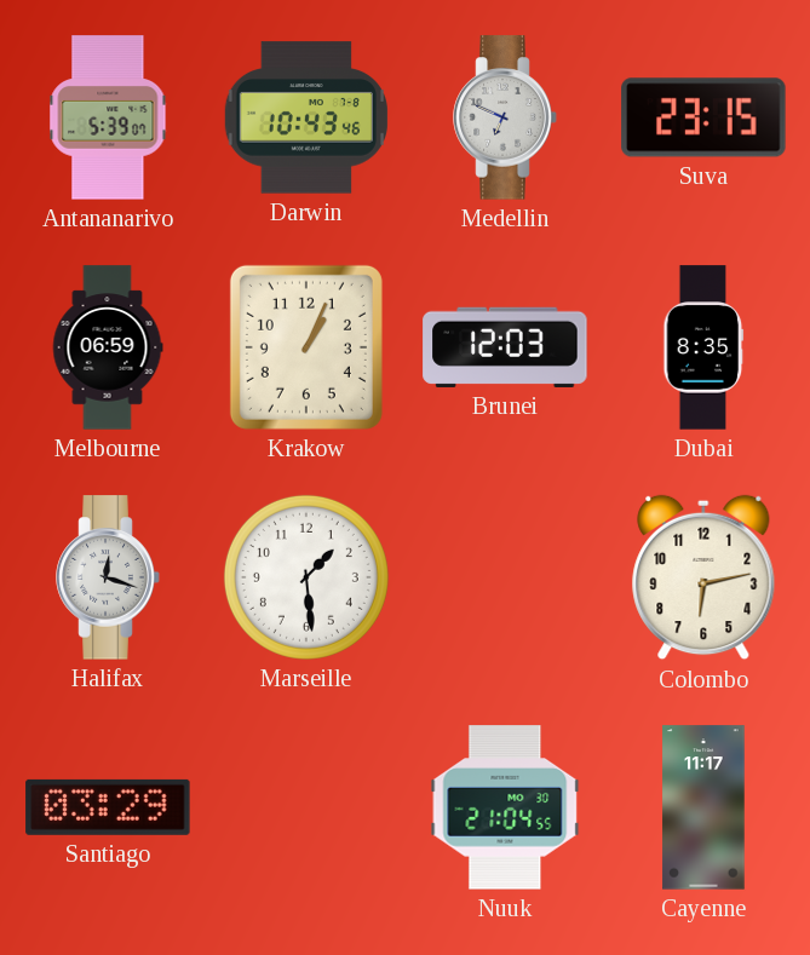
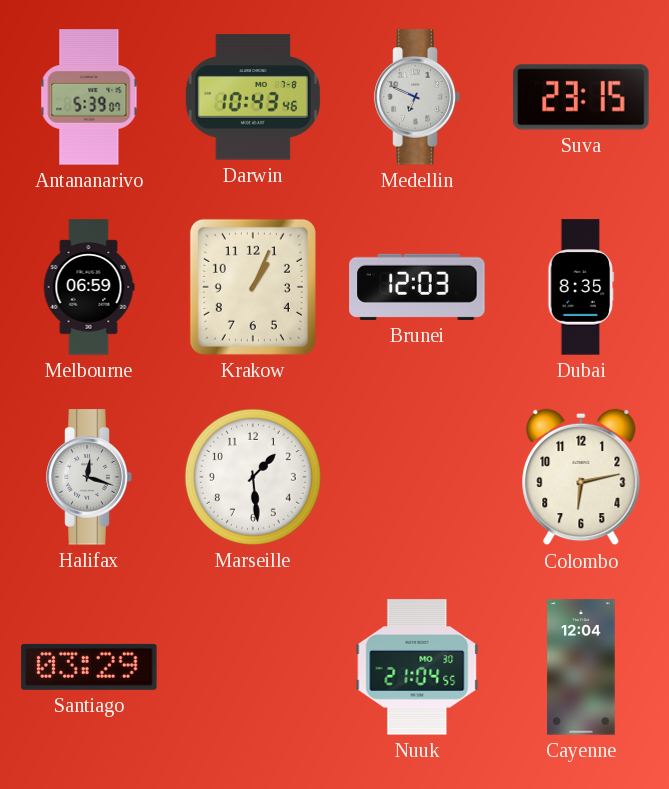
Cayenne: 11:17 -> 12:04
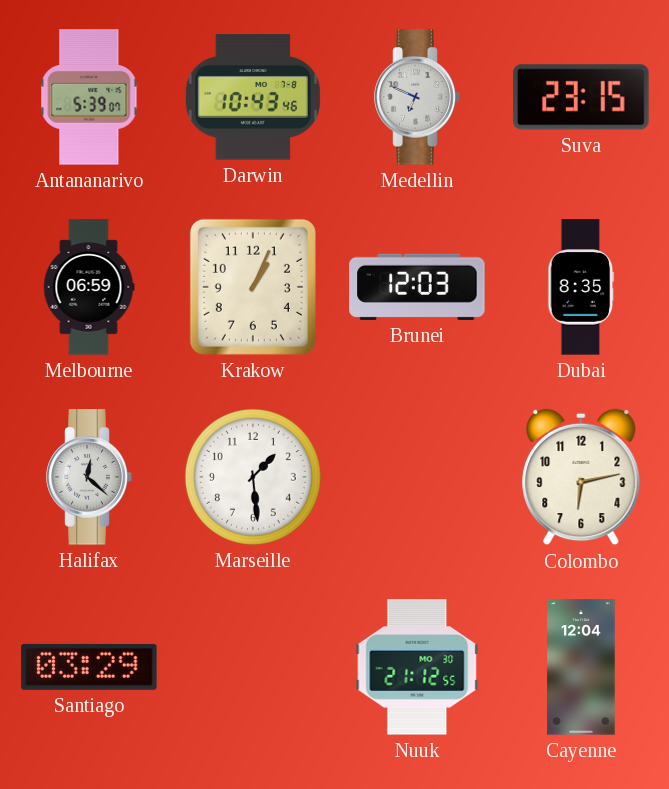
Halifax: 12:18 -> 12:22
Nuuk: 21:04 -> 21:12
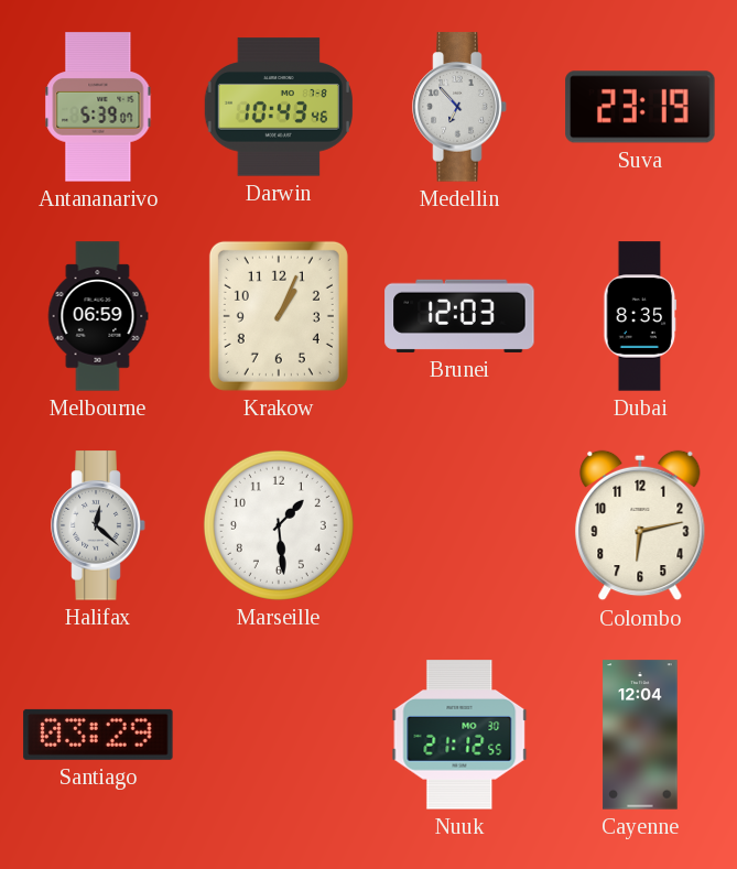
Medellin: 6:49 -> 6:53
Suva: 23:15 -> 23:19
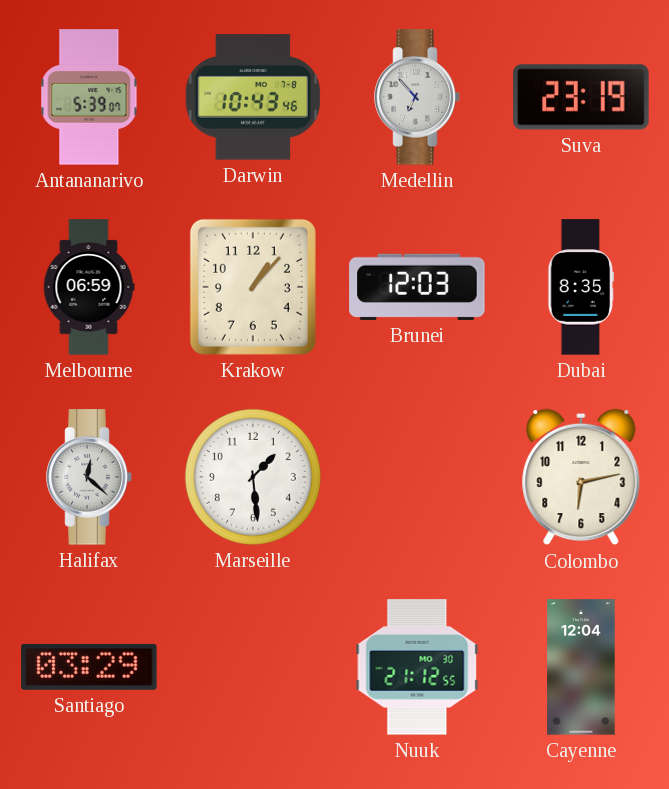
Krakow: 1:04 -> 1:07
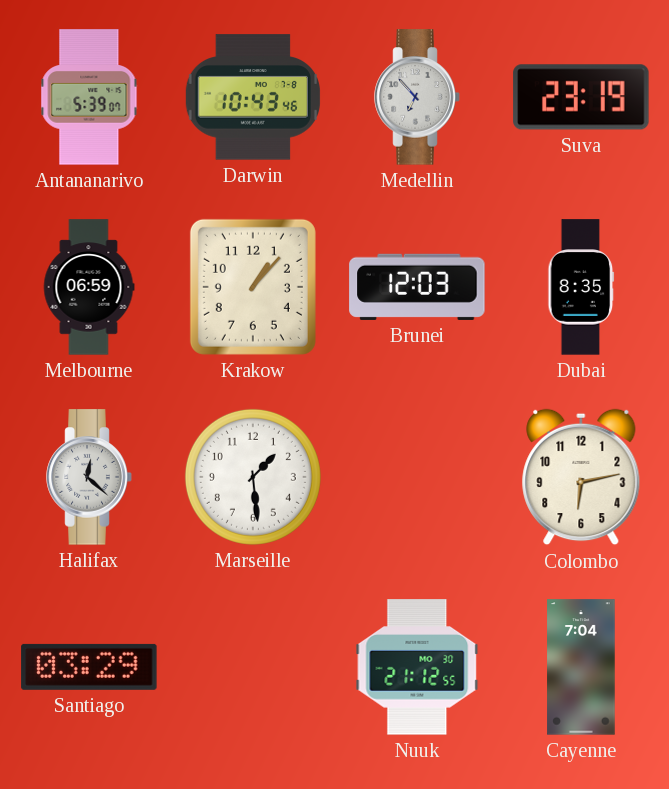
Cayenne: 12:04 -> 7:04
